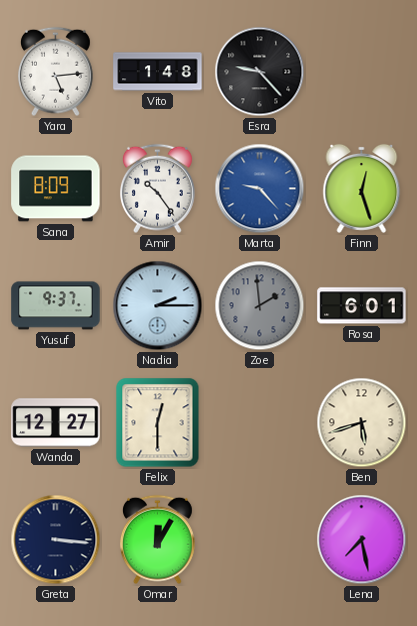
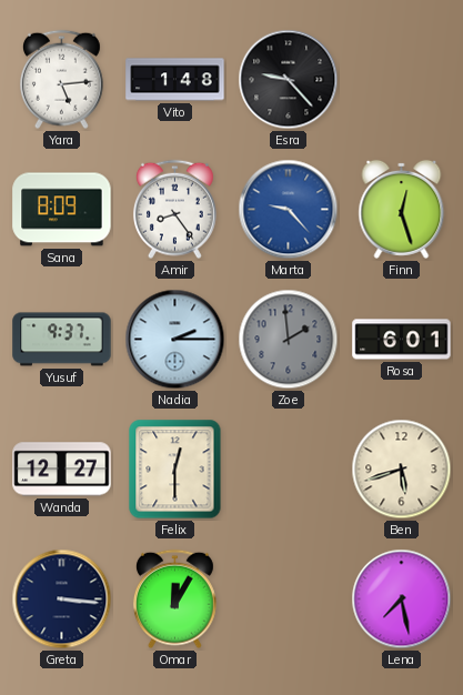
Amir: 10:24 -> 8:24
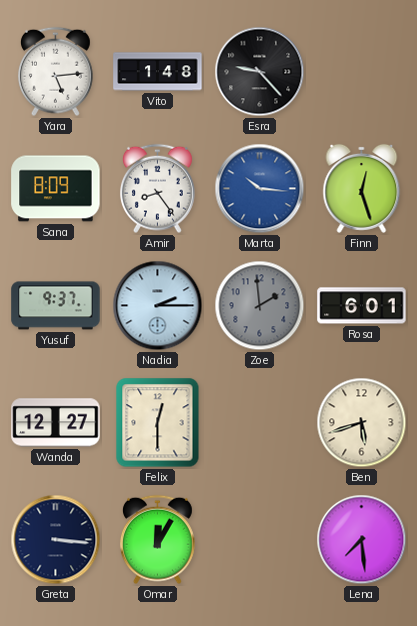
Marta: 9:23 -> 10:16
Lena: 7:28 -> 7:29
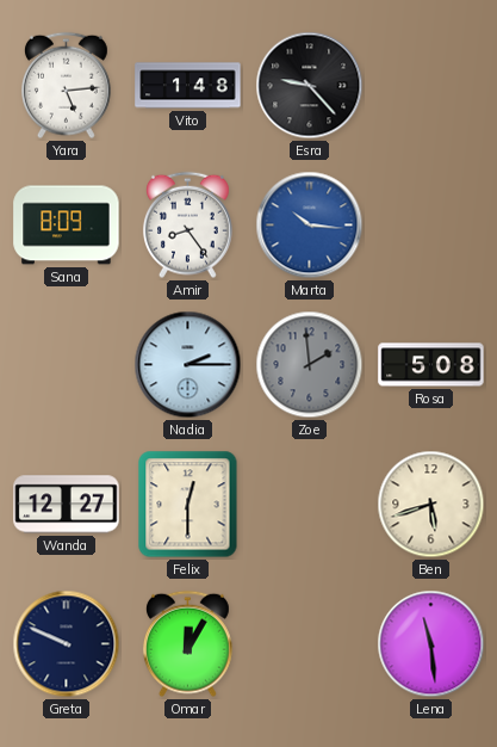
Finn: 12:27 -> none
Yusuf: 9:37 -> none
Rosa: 6:01 -> 5:08
Greta: 3:16 -> 9:49
Lena: 7:29 -> 11:29
